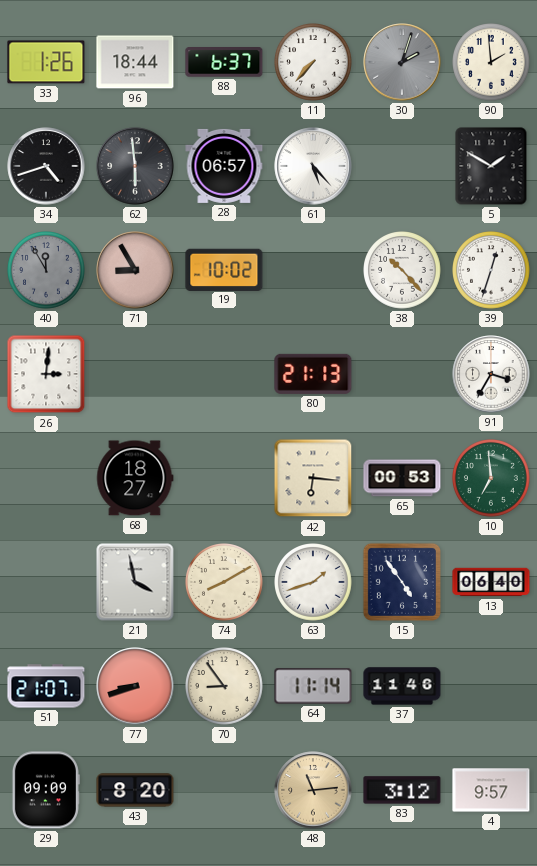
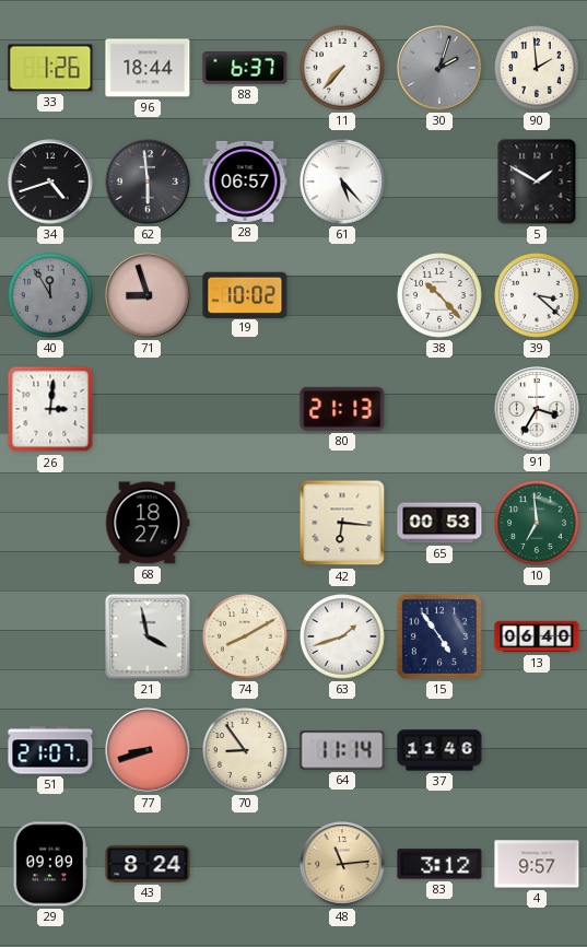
71: 8:55 -> 8:57
39: 12:33 -> 3:22
43: 8:20 -> 8:24
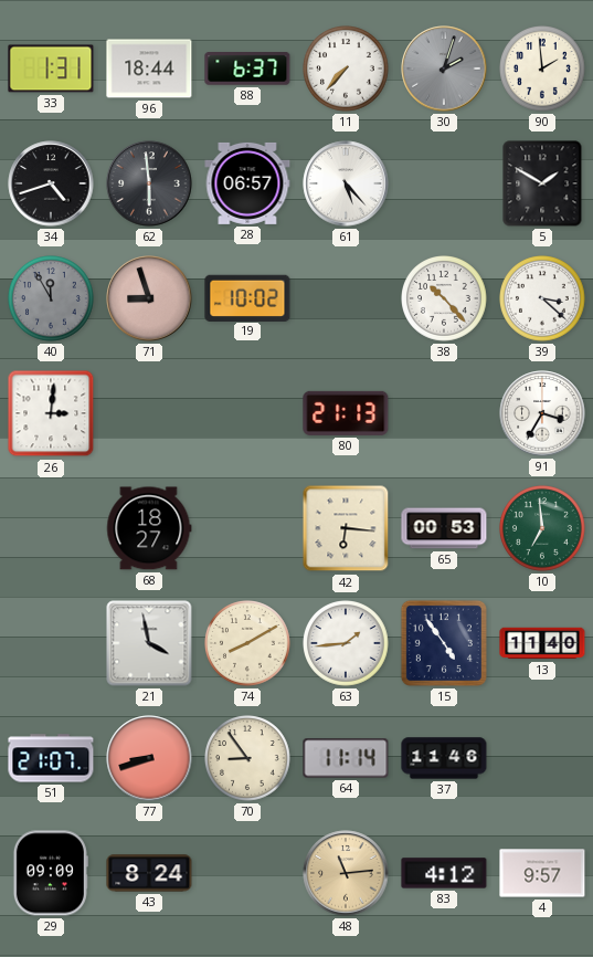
33: 1:26 -> 1:31
63: 1:42 -> 1:44
13: 06:40 -> 11:40
83: 3:12 -> 4:12
